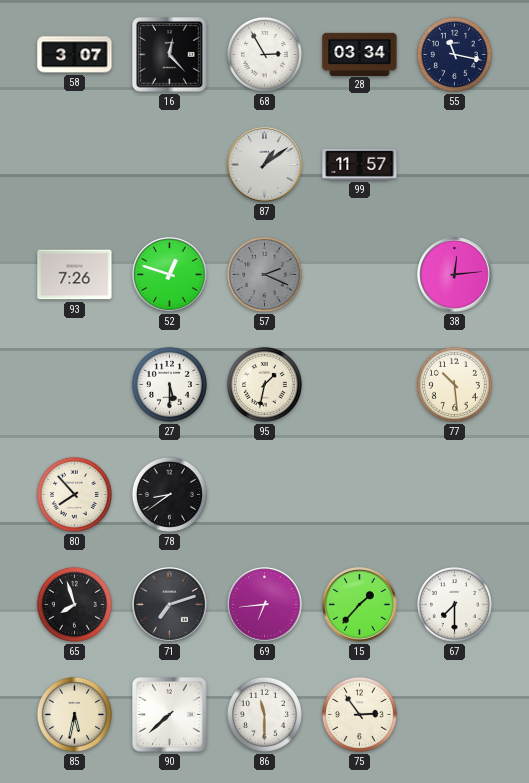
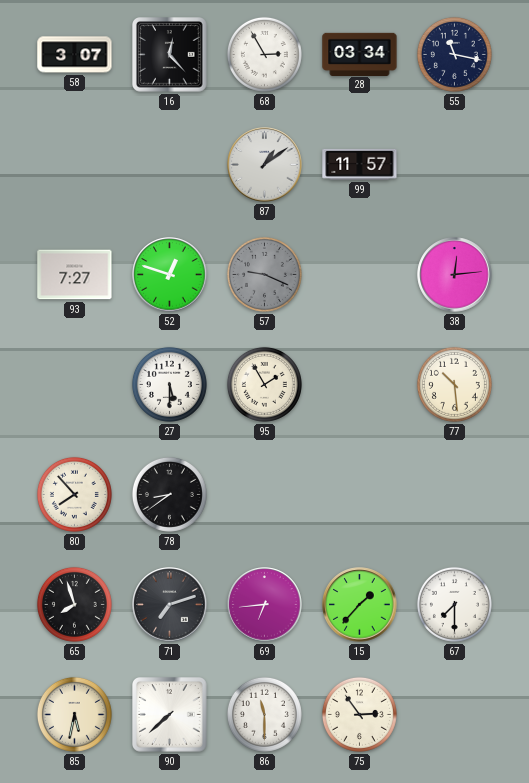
93: 7:26 -> 7:27
57: 2:19 -> 9:19
95: 1:32 -> 1:55
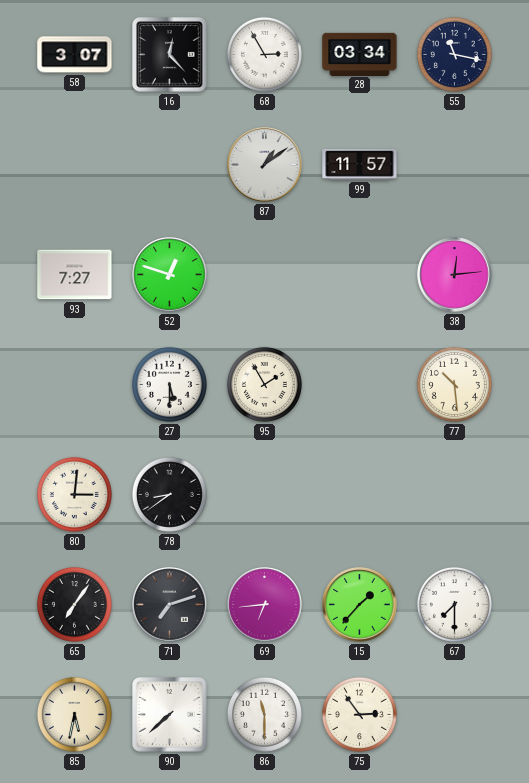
57: 9:19 -> none
80: 7:53 -> 3:01
65: 7:57 -> 7:06
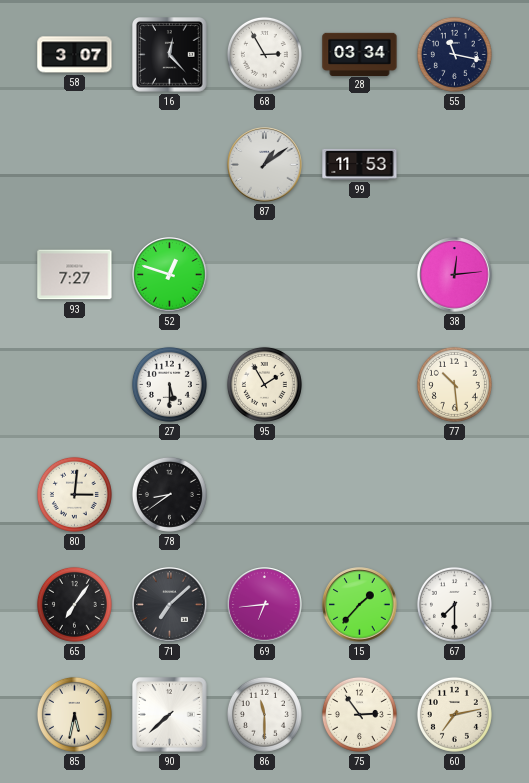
99: 11:57 -> 11:53
71: 7:12 -> 7:08
60: none -> 7:13
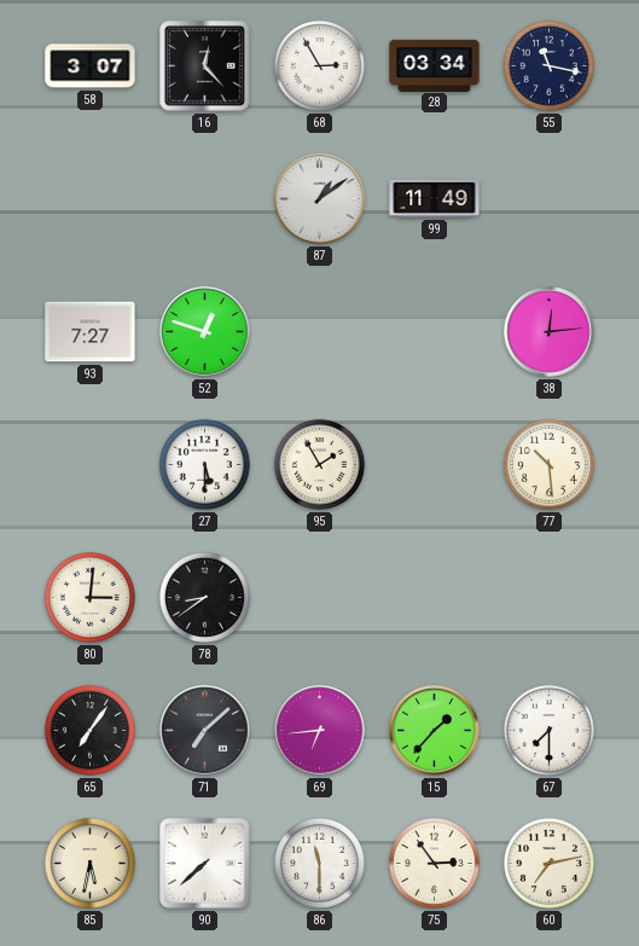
99: 11:53 -> 11:49
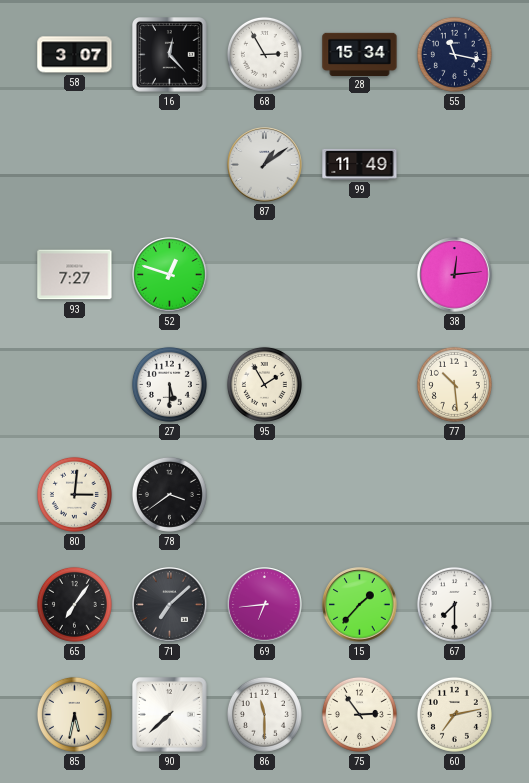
28: 03:34 -> 15:34
78: 8:39 -> 3:39
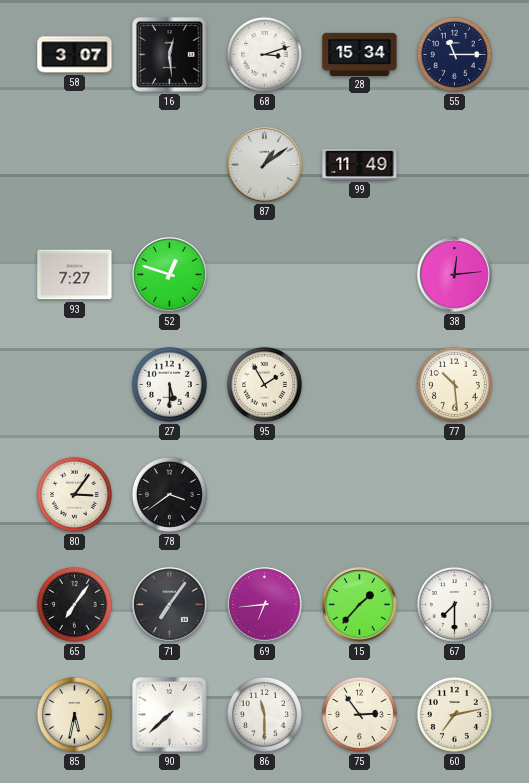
16: 12:23 -> 12:29
68: 2:55 -> 3:12
55: 11:17 -> 11:15
80: 3:01 -> 3:06
71: 7:08 -> 7:06
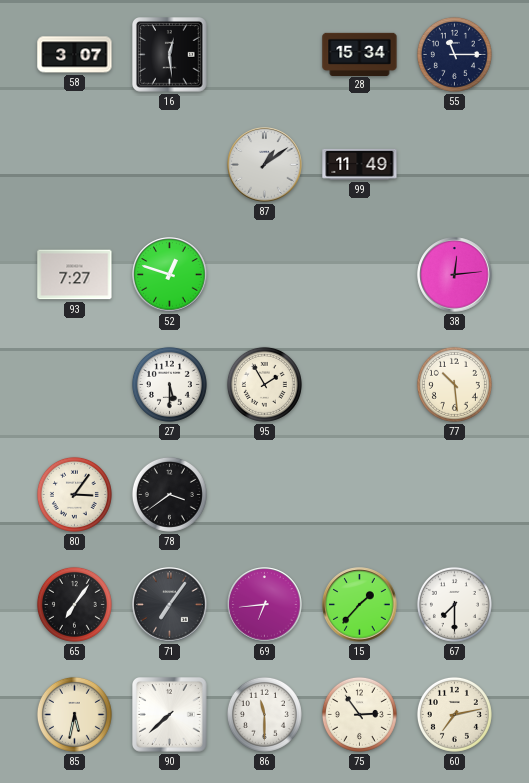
68: 3:12 -> none
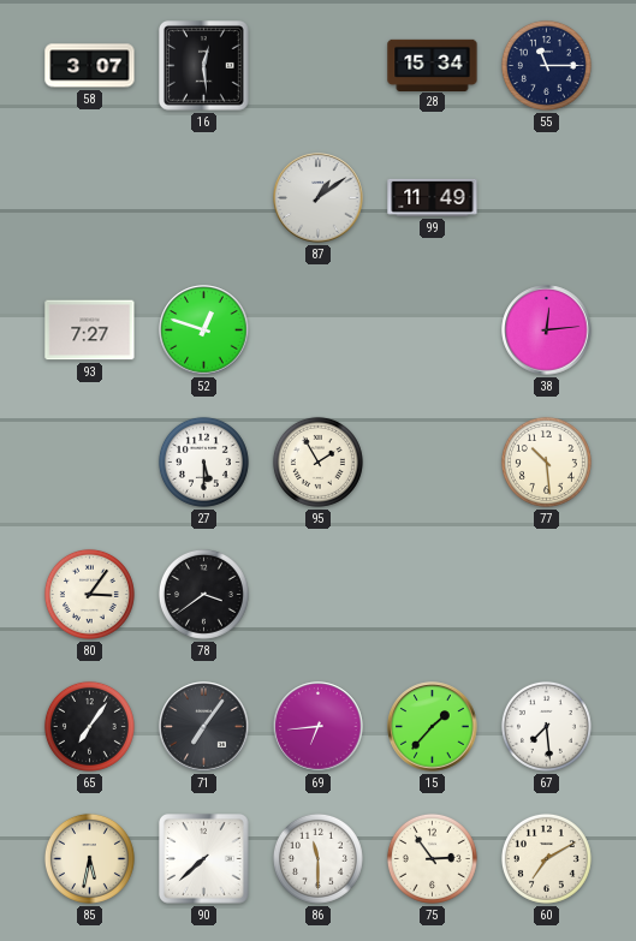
67: 7:30 -> 7:29
60: 7:13 -> 7:10
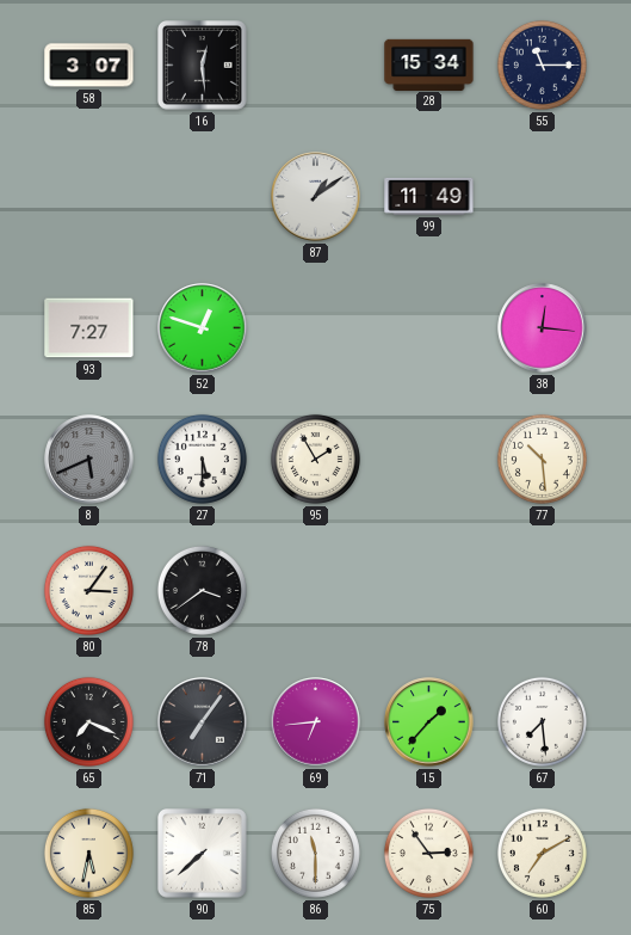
38: 12:14 -> 12:16
8: none -> 5:41
65: 7:06 -> 7:19
